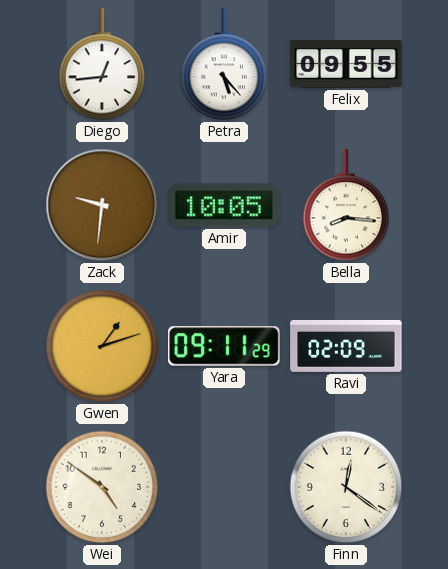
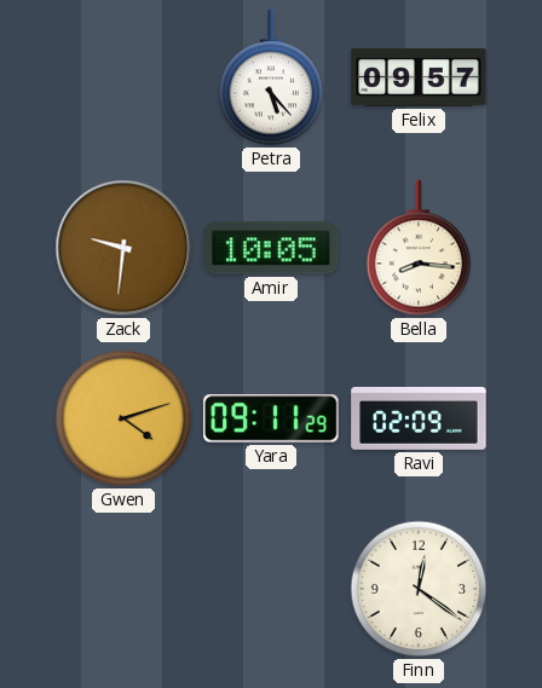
Diego: 12:44 -> none
Felix: 09:55 -> 09:57
Gwen: 1:12 -> 4:12
Wei: 4:51 -> none
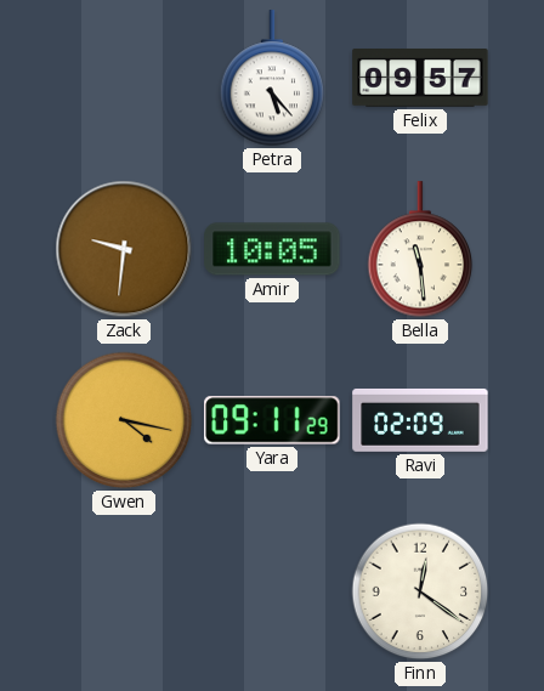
Bella: 8:16 -> 11:29
Gwen: 4:12 -> 4:17
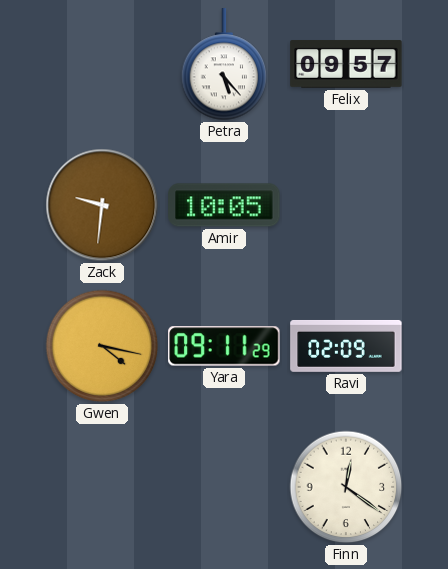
Bella: 11:29 -> none
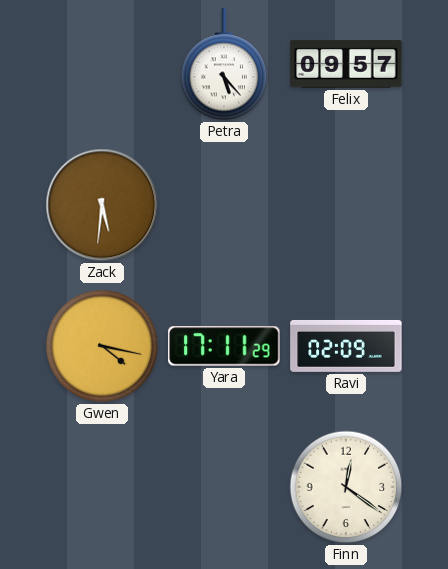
Zack: 9:31 -> 5:31
Amir: 10:05 -> none
Yara: 09:11 -> 17:11
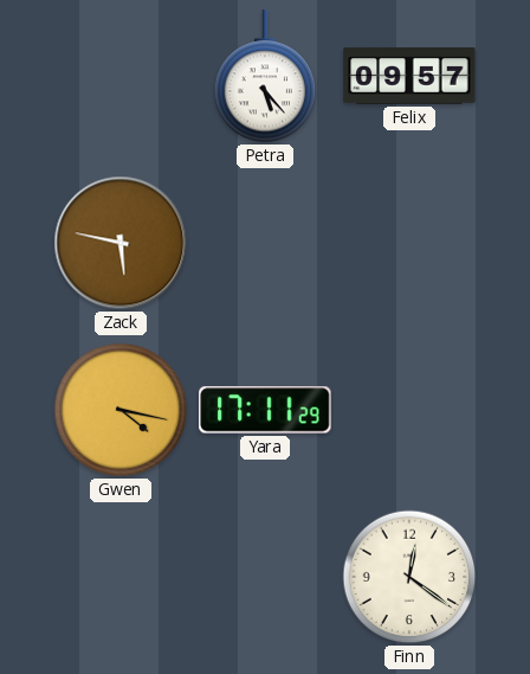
Zack: 5:31 -> 5:47
Ravi: 02:09 -> none
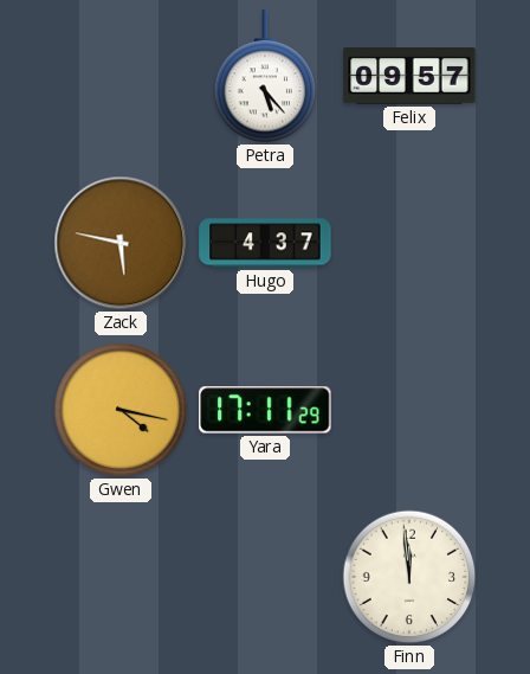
Hugo: none -> 4:37
Finn: 12:21 -> 11:59
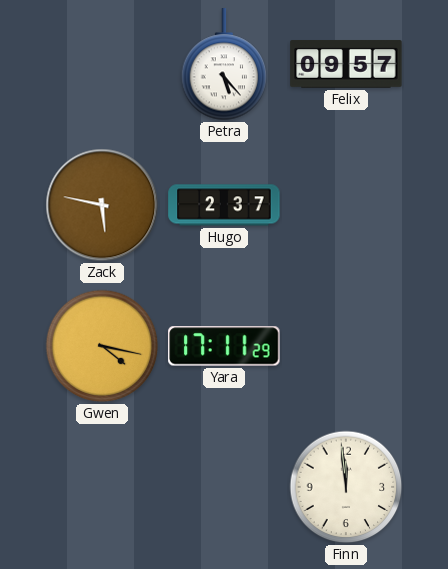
Hugo: 4:37 -> 2:37
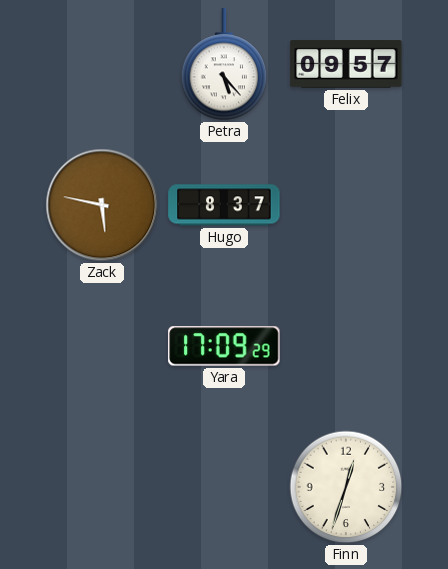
Hugo: 2:37 -> 8:37
Gwen: 4:17 -> none
Yara: 17:11 -> 17:09
Finn: 11:59 -> 12:33
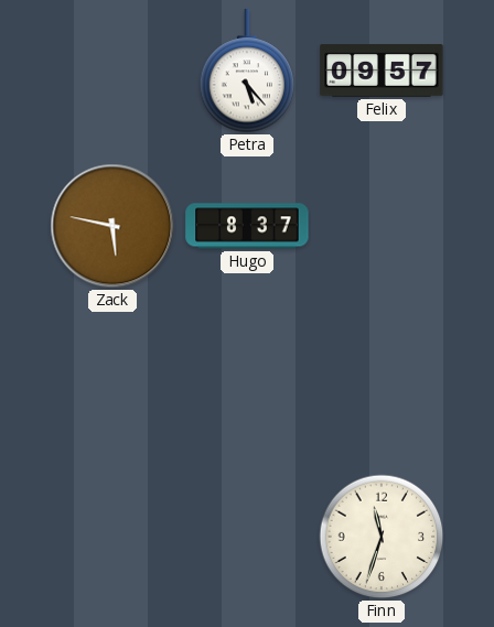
Yara: 17:09 -> none
Finn: 12:33 -> 11:33
